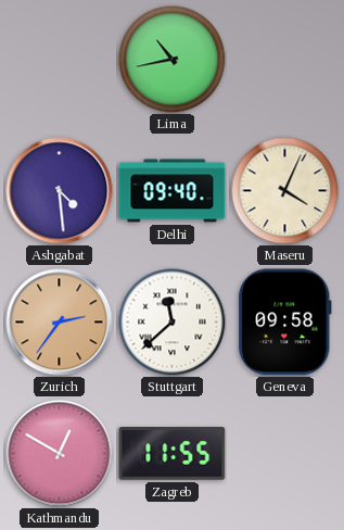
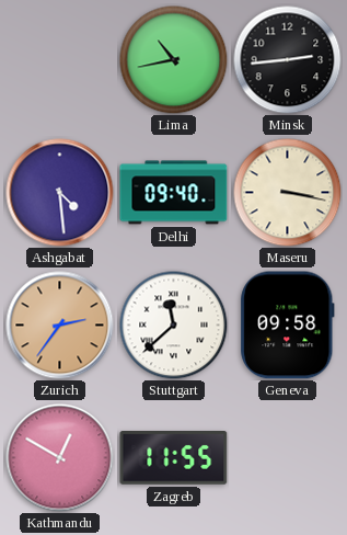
Minsk: none -> 2:44
Maseru: 4:04 -> 3:17
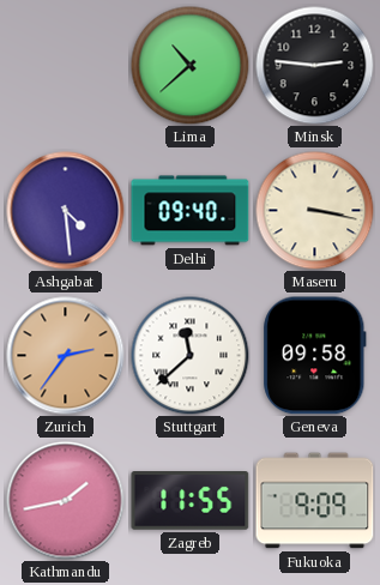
Lima: 10:43 -> 10:38
Minsk: 2:44 -> 2:46
Kathmandu: 12:50 -> 1:43
Fukuoka: none -> 9:09
